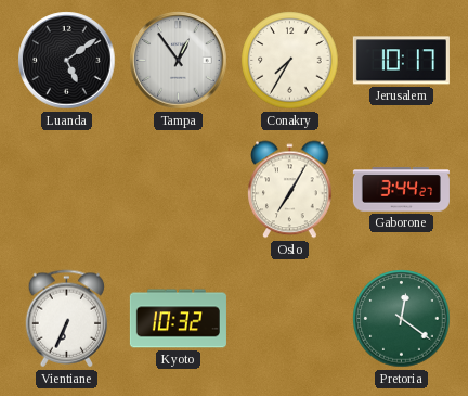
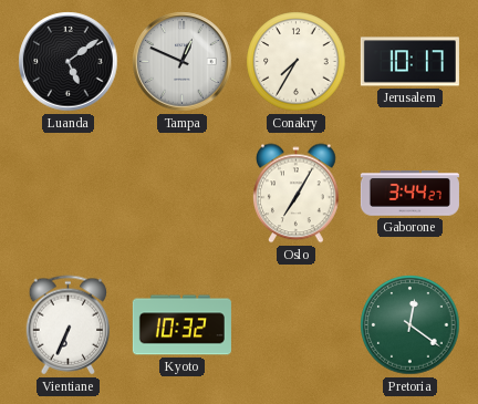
Tampa: 12:54 -> 12:49
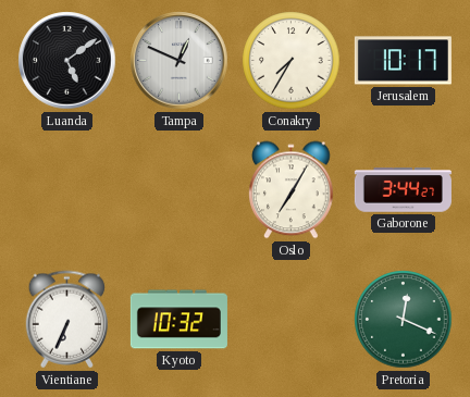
Pretoria: 12:21 -> 12:19
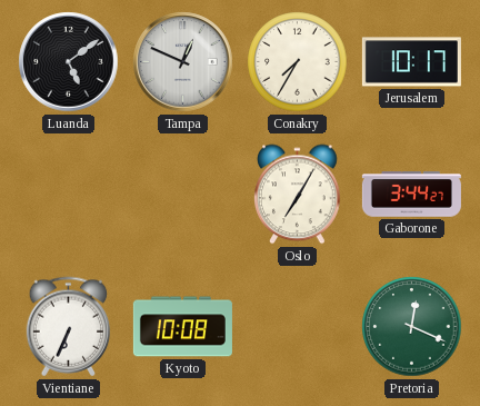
Kyoto: 10:32 -> 10:08
